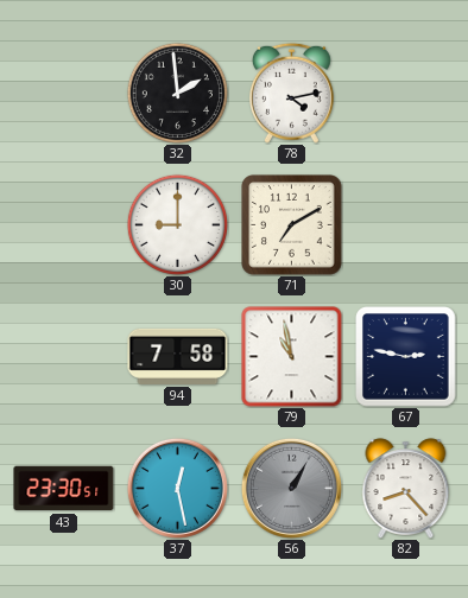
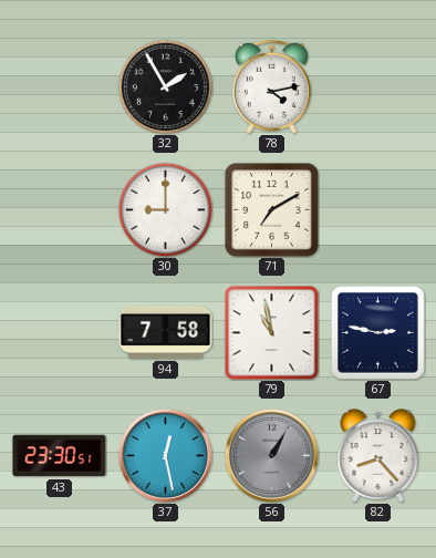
32: 1:59 -> 1:55
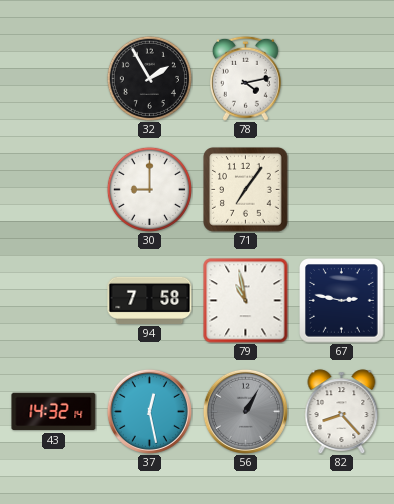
71: 7:10 -> 7:06
43: 23:30 -> 14:32
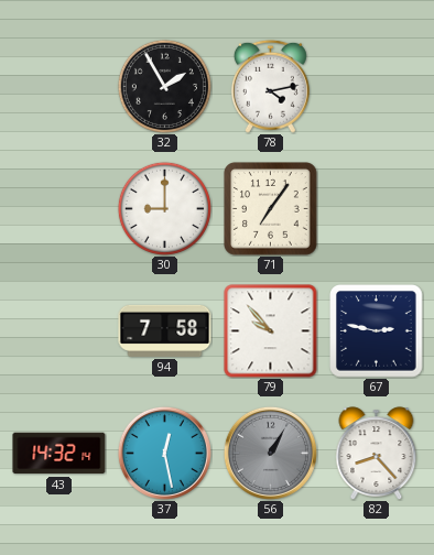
79: 10:58 -> 9:53
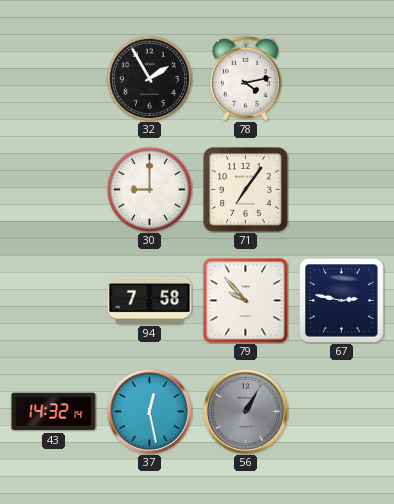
82: 8:23 -> none
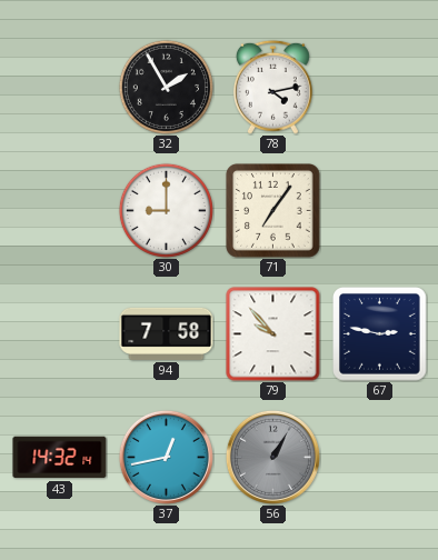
37: 12:28 -> 12:43
